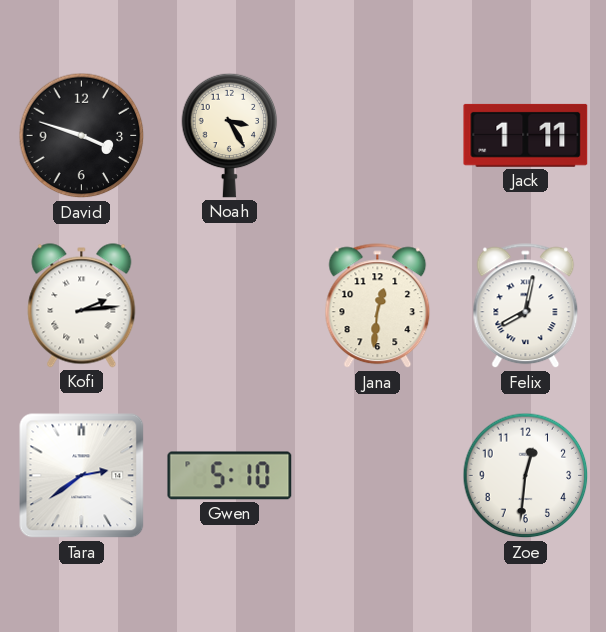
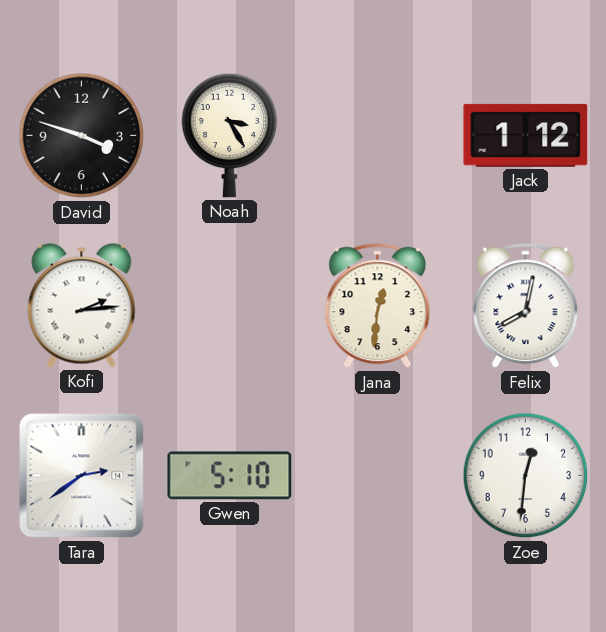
Jack: 1:11 -> 1:12
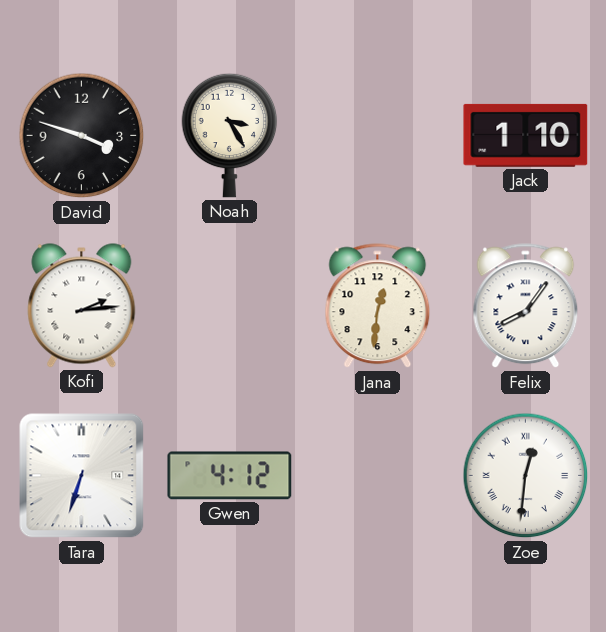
Jack: 1:12 -> 1:10
Felix: 8:02 -> 8:06
Tara: 2:39 -> 6:33
Gwen: 5:10 -> 4:12
Zoe numerals: Arabic -> Roman
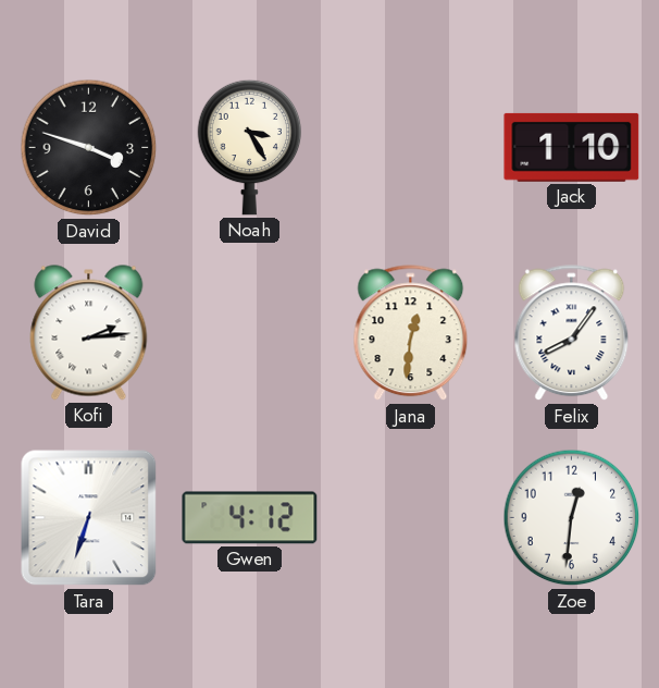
Zoe numerals: Roman -> Arabic
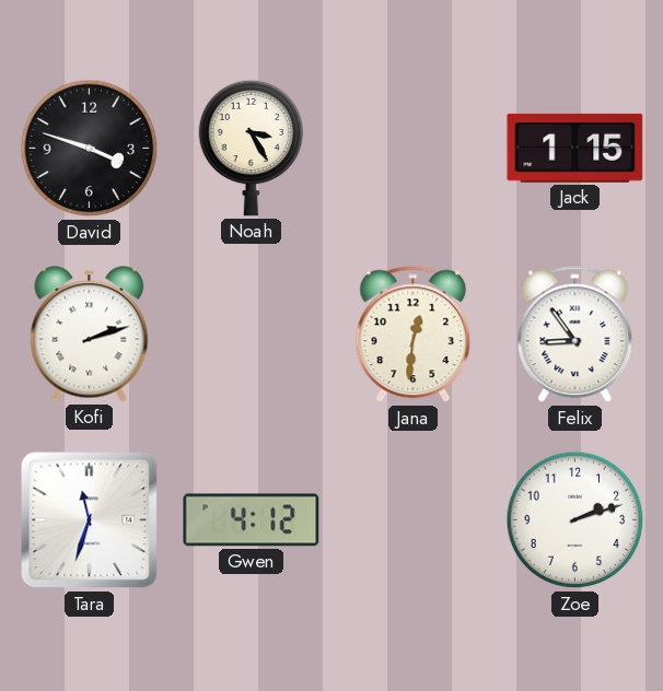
Jack: 1:10 -> 1:15
Kofi: 2:14 -> 2:12
Felix: 8:06 -> 8:54
Tara: 6:33 -> 11:33
Zoe: 12:31 -> 2:12
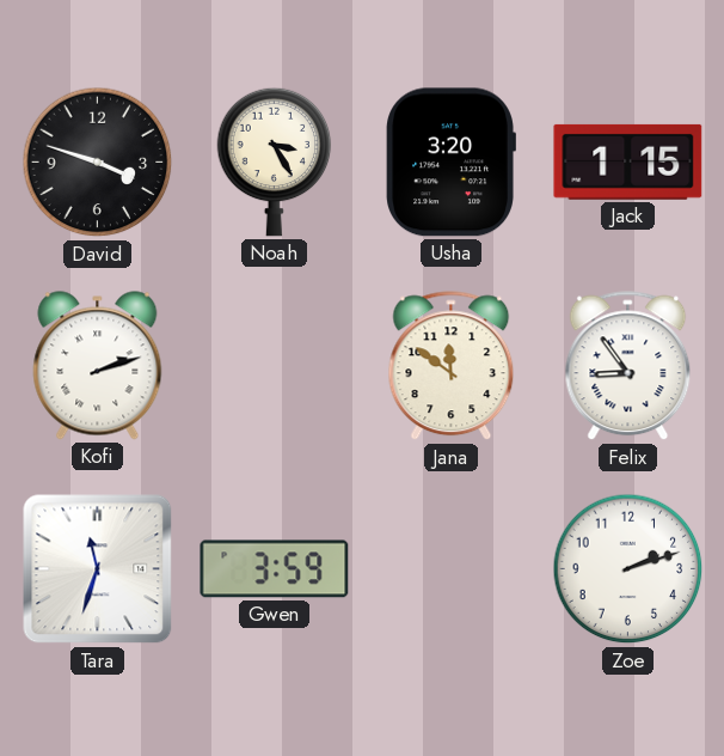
Usha: none -> 3:20
Jana: 12:31 -> 11:51
Gwen: 4:12 -> 3:59
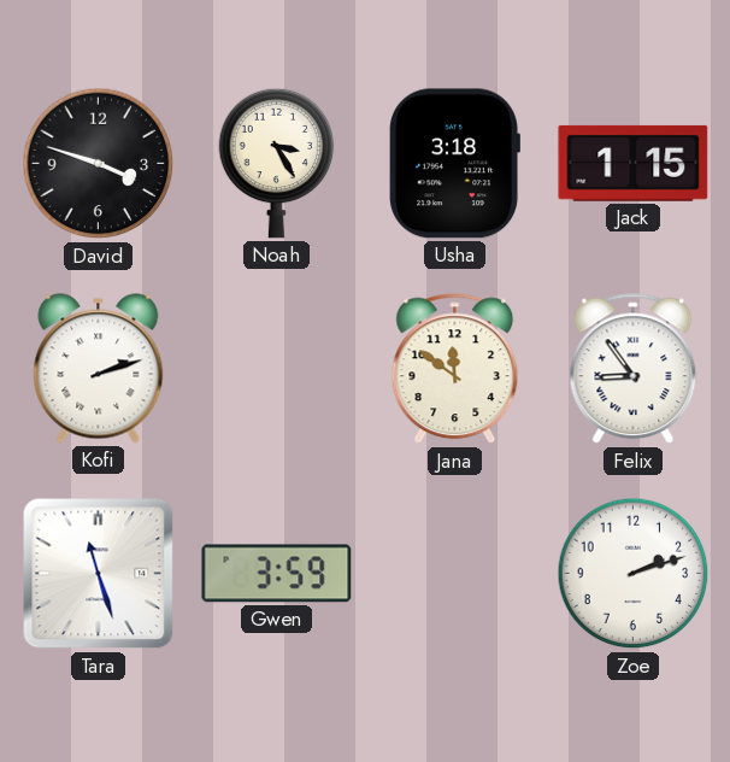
Usha: 3:20 -> 3:18
Tara: 11:33 -> 11:27
